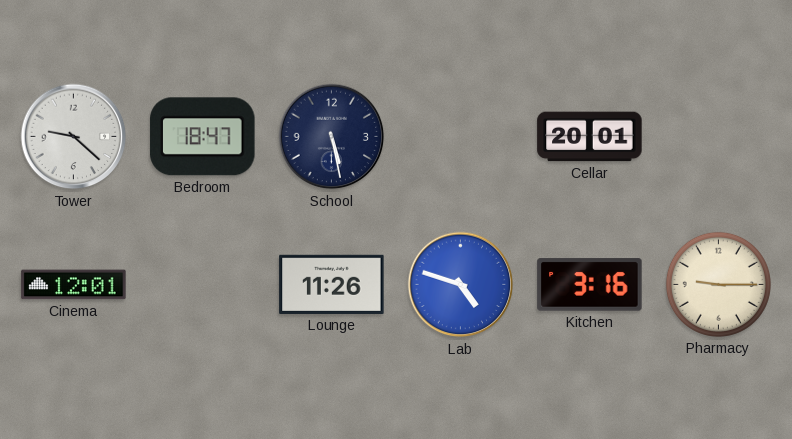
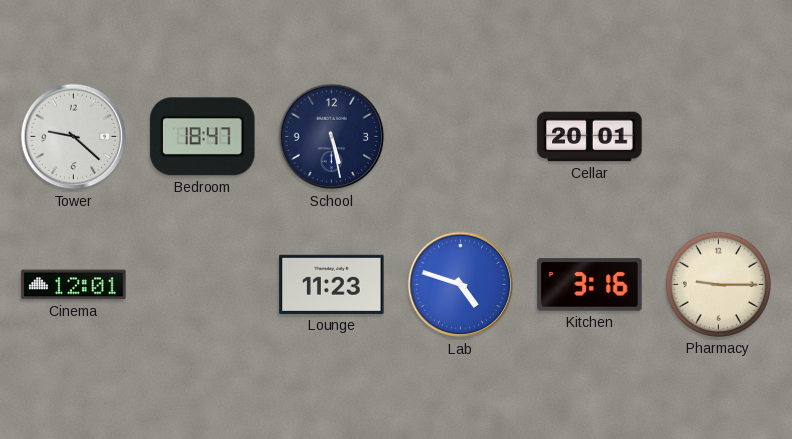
Lounge: 11:26 -> 11:23
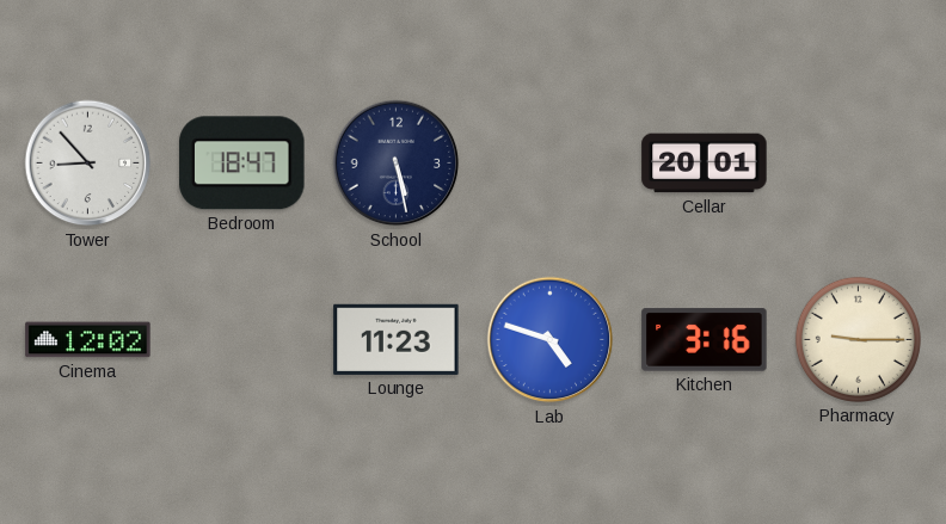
Tower: 9:22 -> 8:53
Cinema: 12:01 -> 12:02
